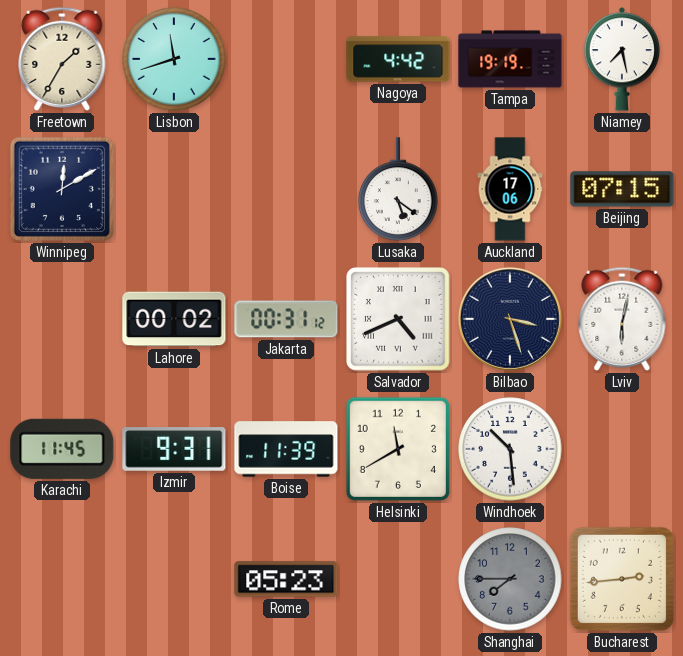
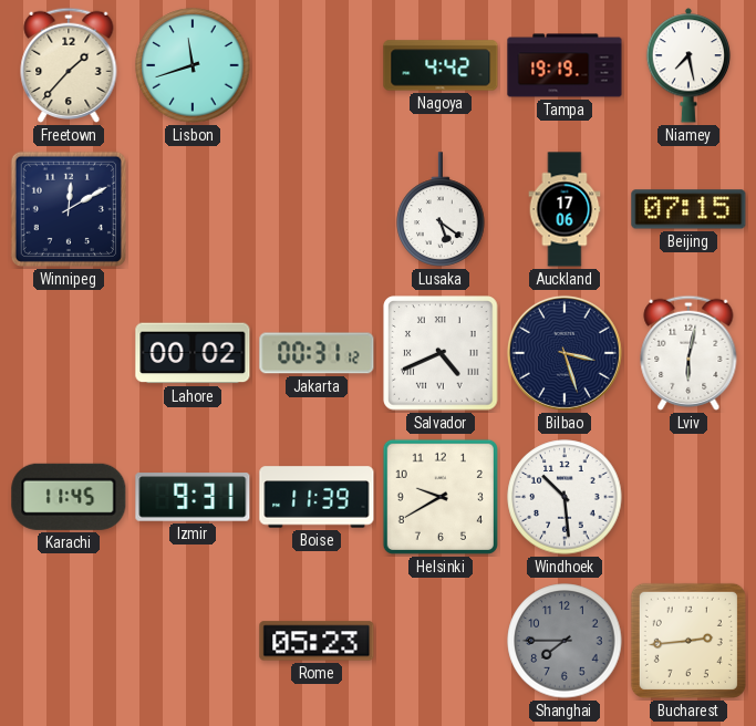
Freetown: 1:35 -> 1:37
Helsinki: 11:40 -> 9:40
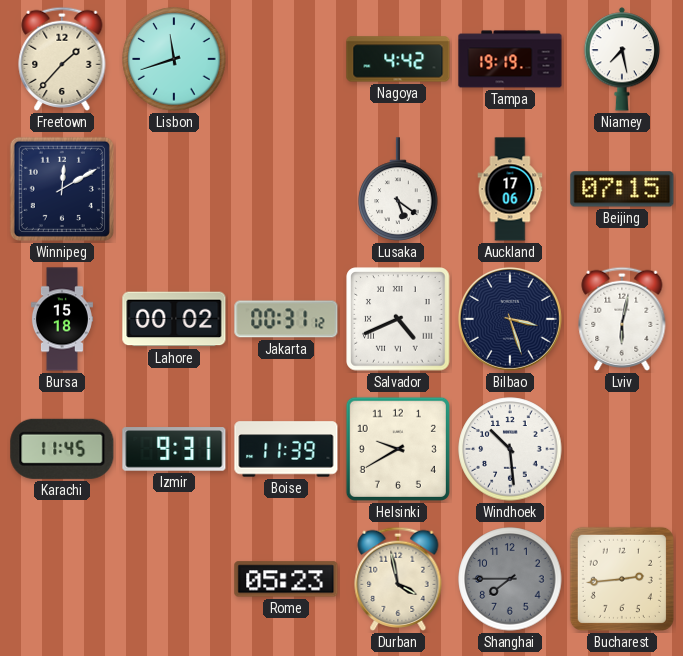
Bursa: none -> 15:18
Durban: none -> 3:58
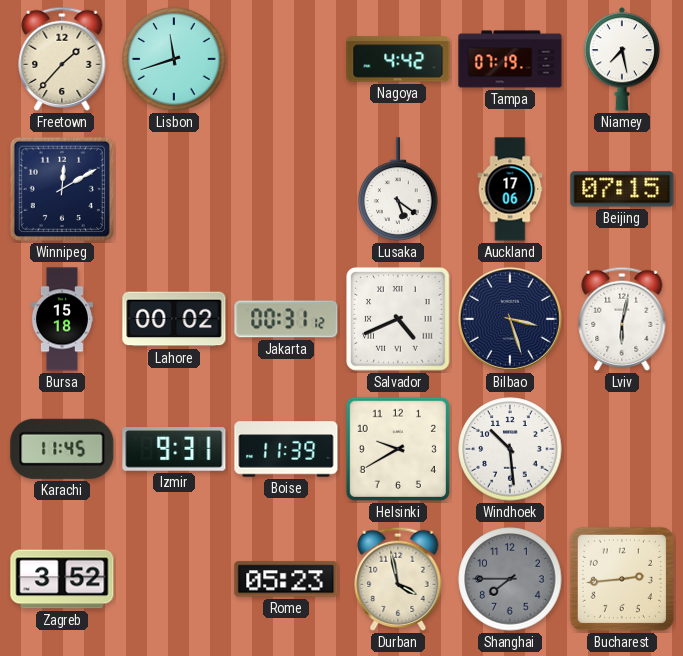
Tampa: 19:19 -> 07:19
Zagreb: none -> 3:52
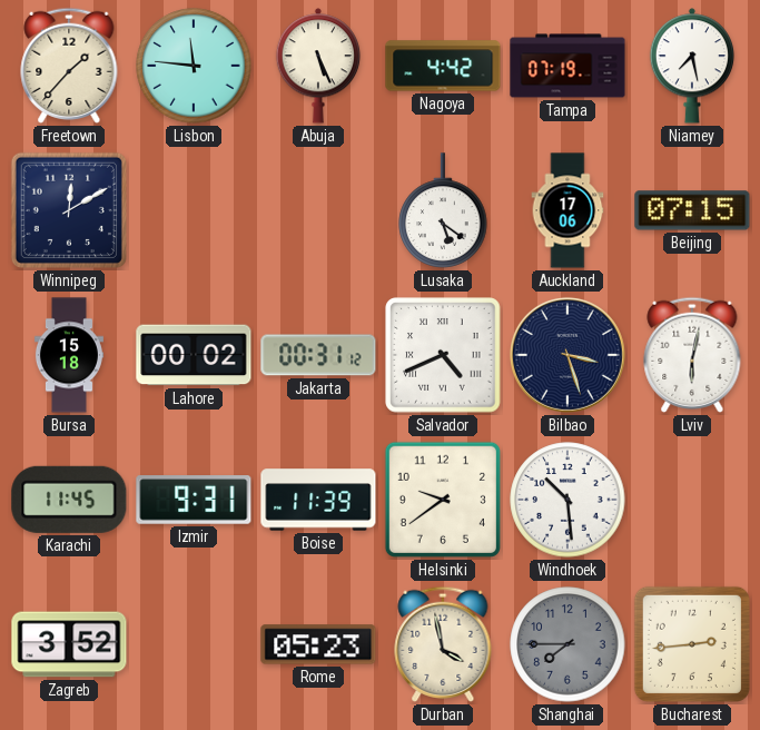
Lisbon: 11:42 -> 11:46
Abuja: none -> 5:26
Helsinki: 9:40 -> 9:39
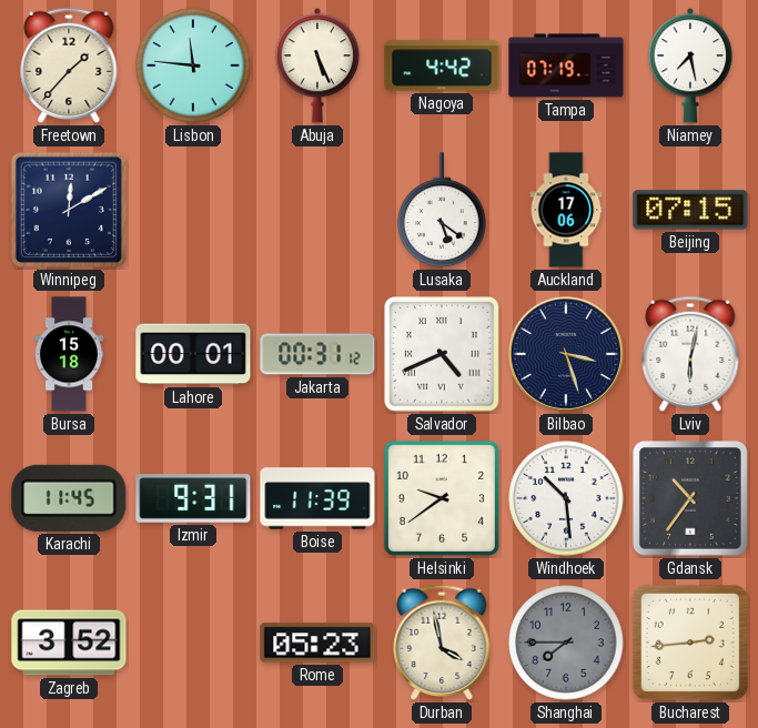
Lahore: 00:02 -> 00:01
Gdansk: none -> 10:36
